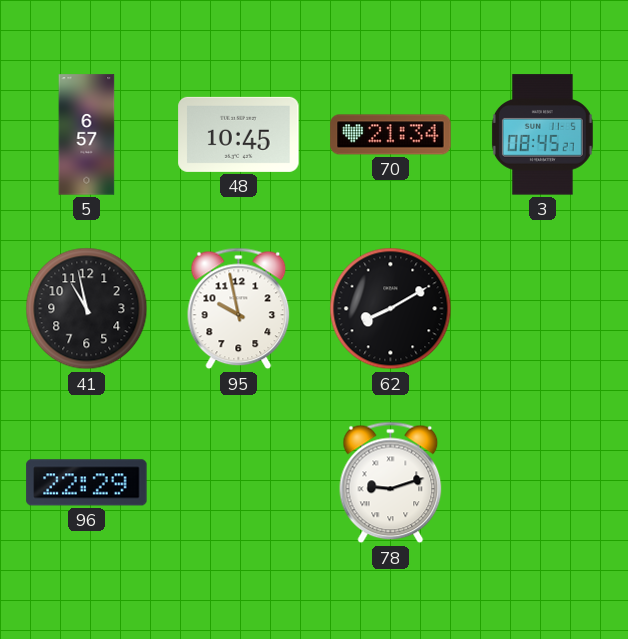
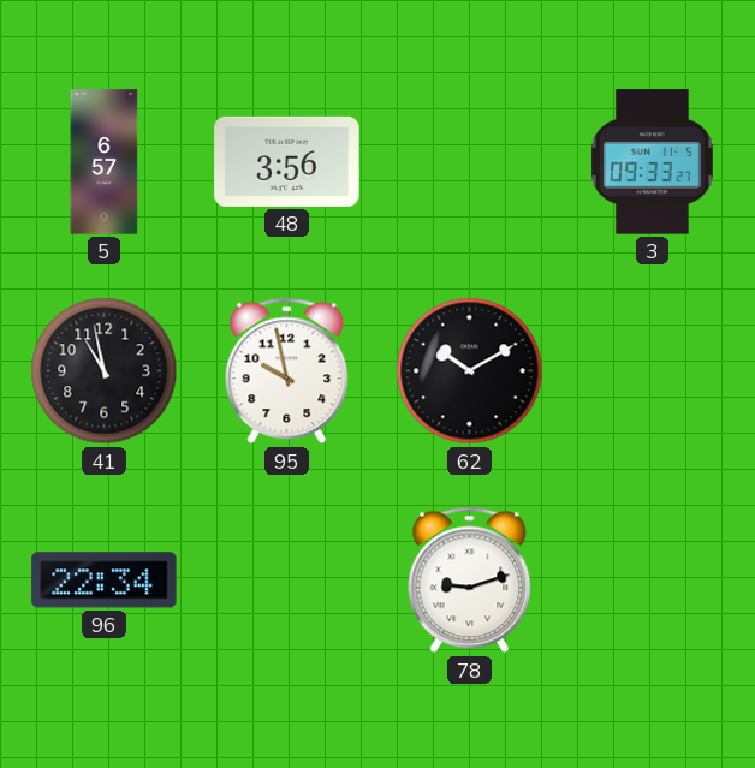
48: 10:45 -> 3:56
70: 21:34 -> none
3: 08:45 -> 09:33
62: 8:10 -> 10:10
96: 22:29 -> 22:34
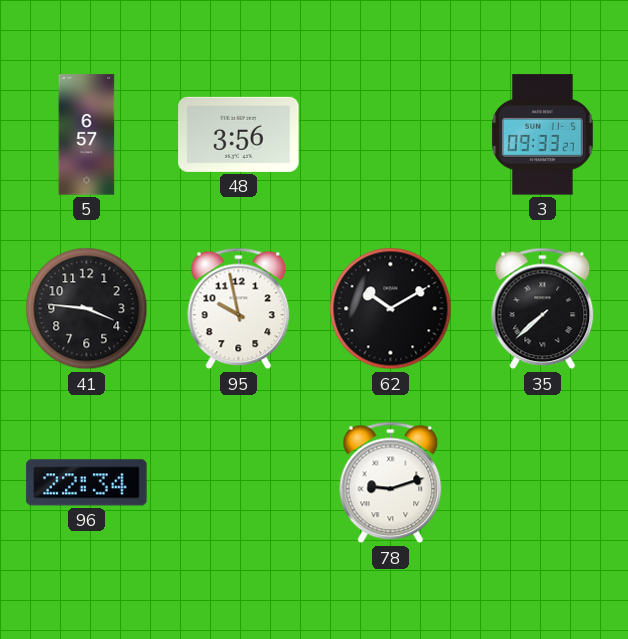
41: 10:58 -> 3:46
35: none -> 7:38
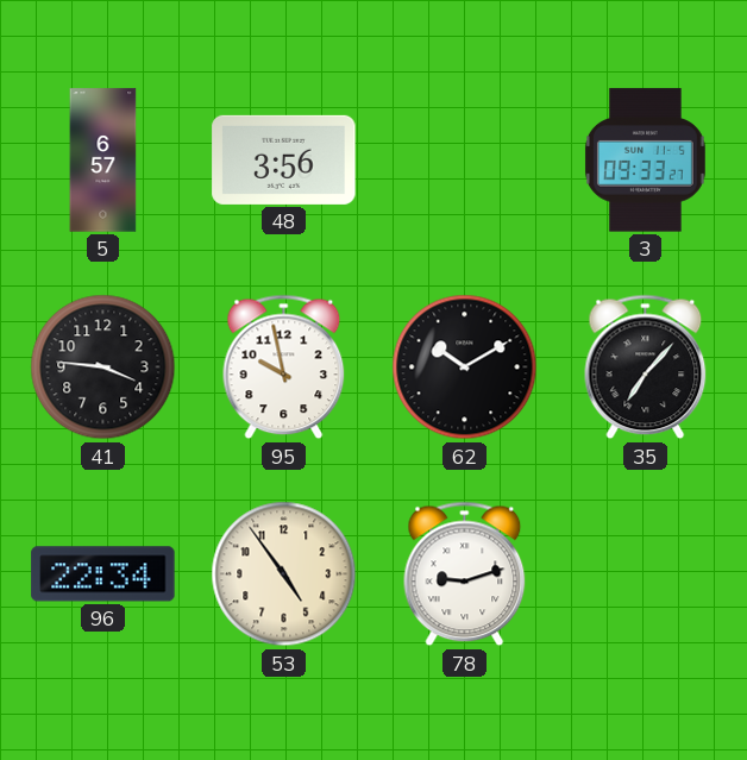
35: 7:38 -> 7:07
53: none -> 4:54
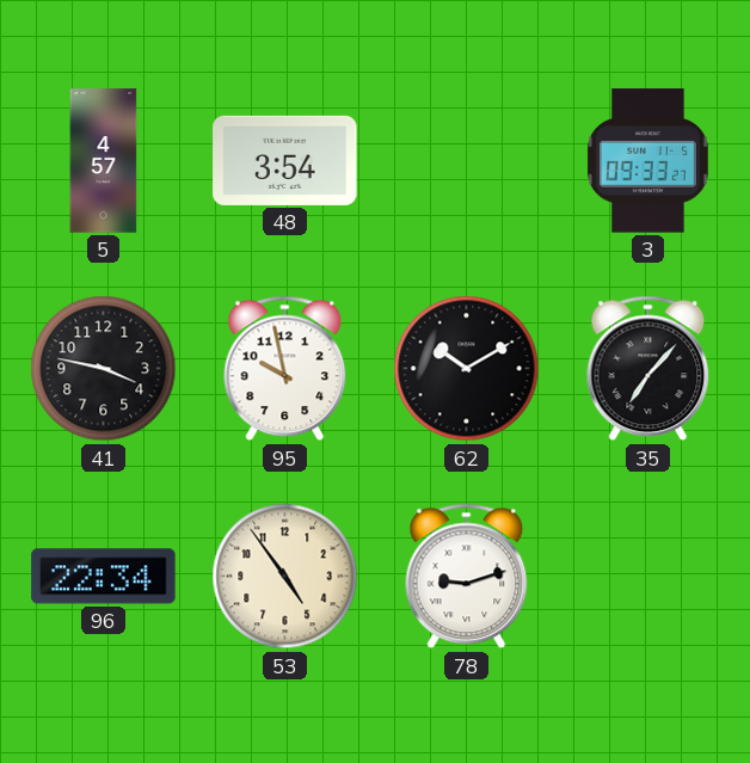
5: 6:57 -> 4:57
48: 3:56 -> 3:54
41: 3:46 -> 3:47
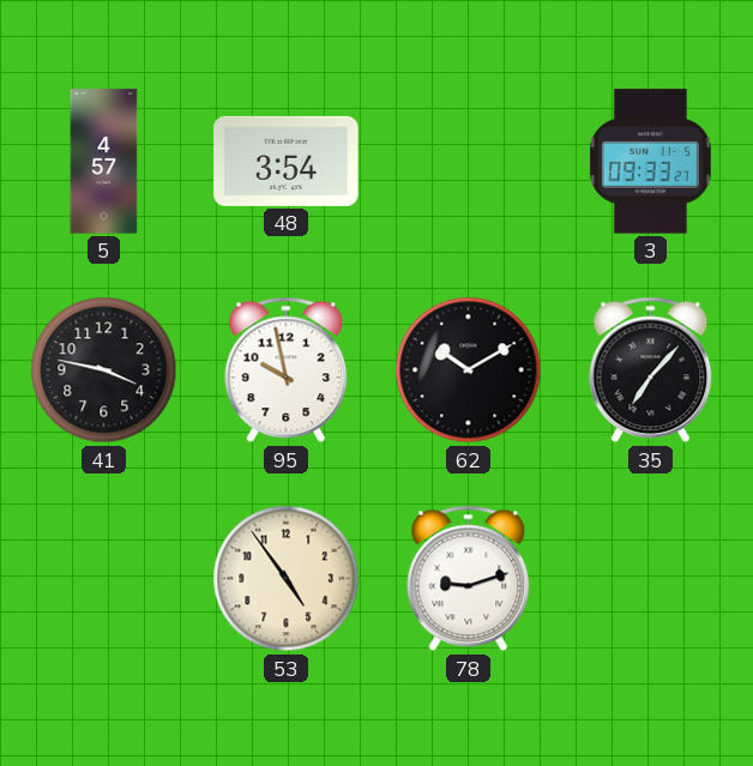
96: 22:34 -> none
